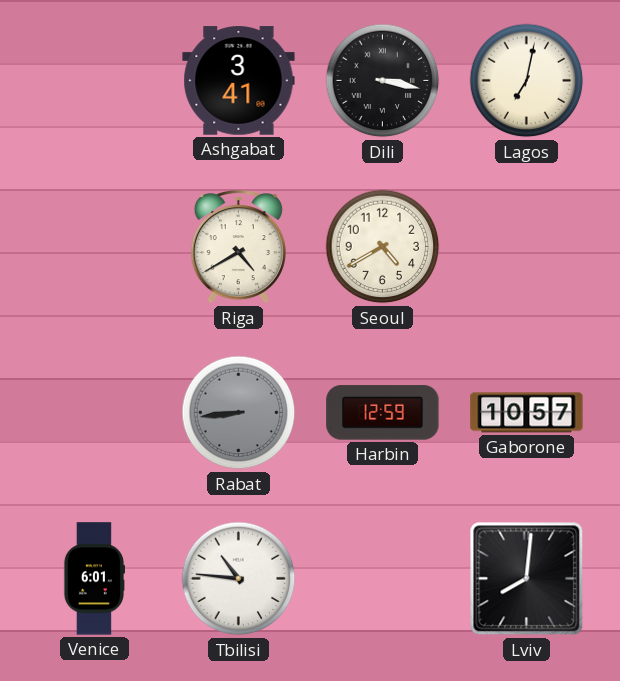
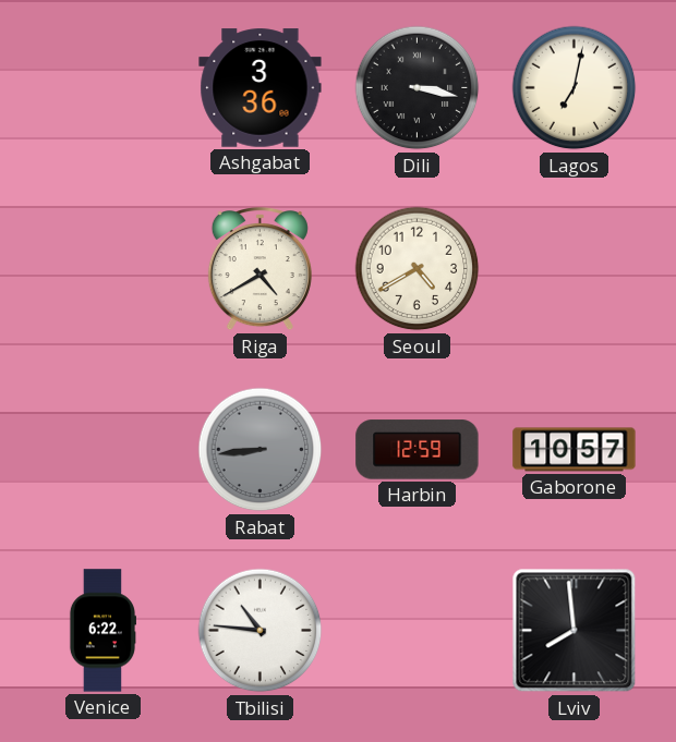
Ashgabat: 3:41 -> 3:36
Venice: 6:01 -> 6:22
Lviv: 8:01 -> 7:59
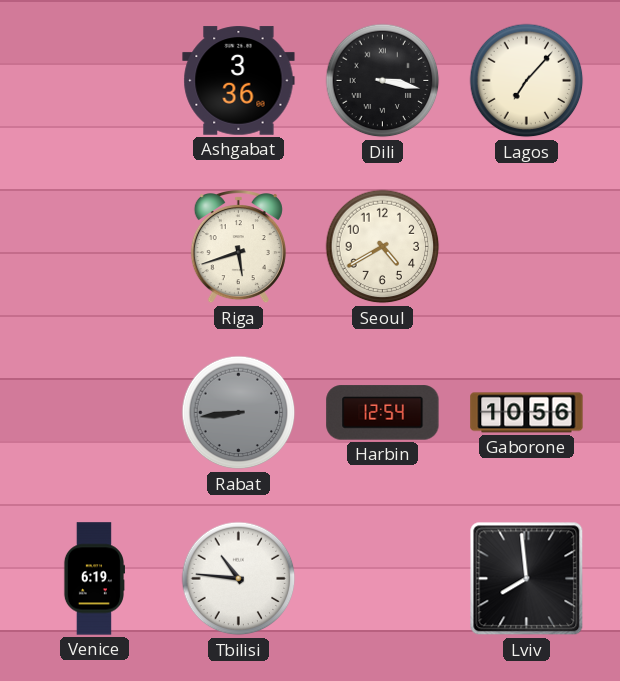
Lagos: 7:02 -> 7:07
Riga: 4:40 -> 5:42
Harbin: 12:59 -> 12:54
Gaborone: 10:57 -> 10:56
Venice: 6:22 -> 6:19
